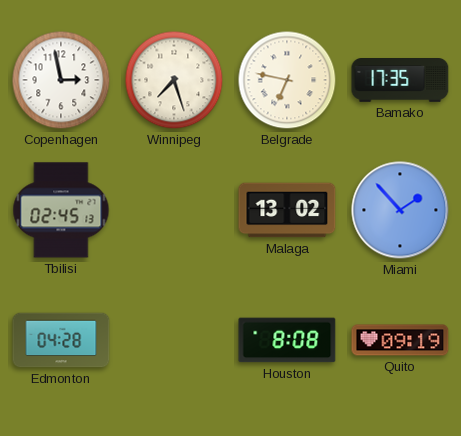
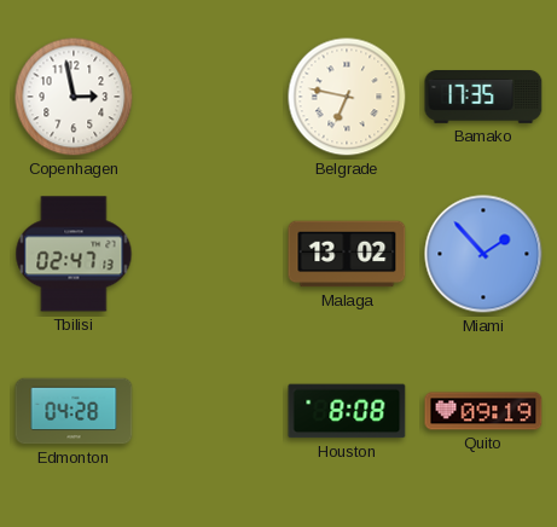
Winnipeg: 7:27 -> none
Tbilisi: 02:45 -> 02:47
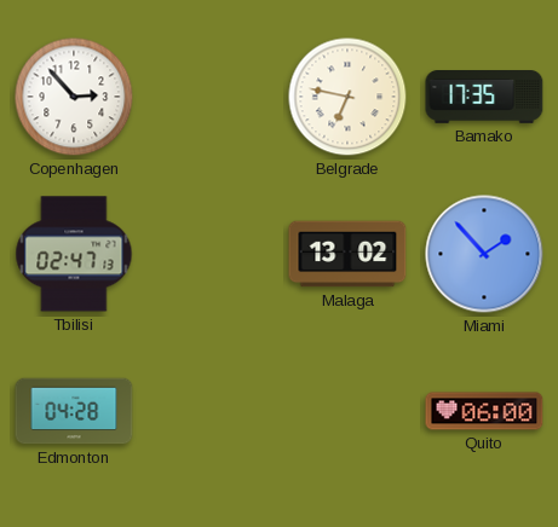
Copenhagen: 2:58 -> 2:53
Houston: 8:08 -> none
Quito: 09:19 -> 06:00
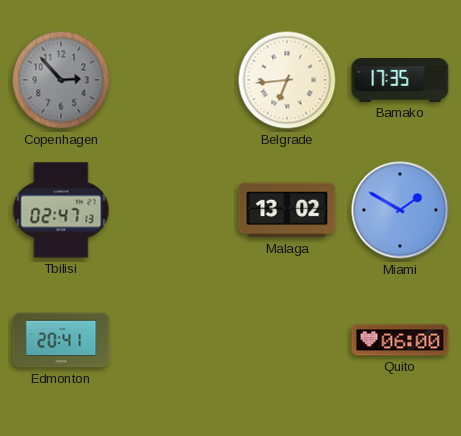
Copenhagen dial: white -> grey
Belgrade: 6:47 -> 6:44
Miami: 1:53 -> 1:50
Edmonton: 04:28 -> 20:41
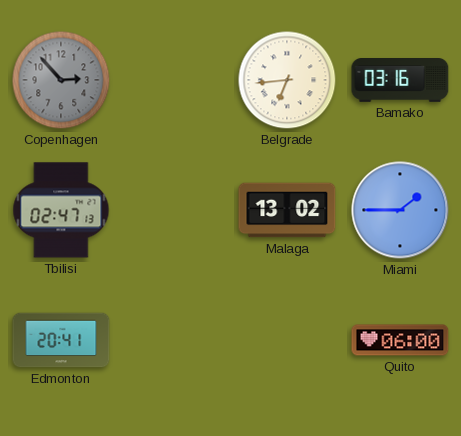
Bamako: 17:35 -> 03:16
Miami: 1:50 -> 1:45
